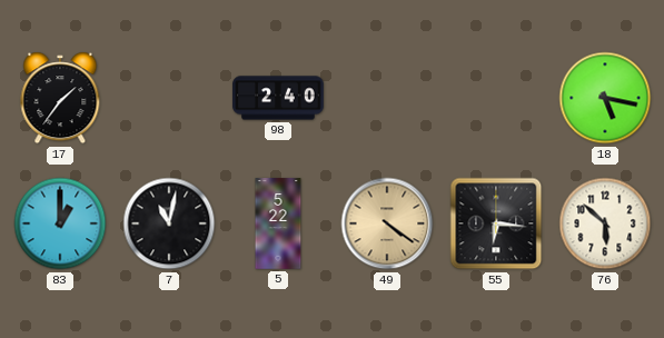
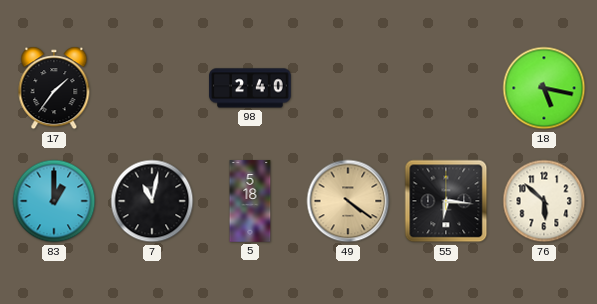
5: 5:22 -> 5:18
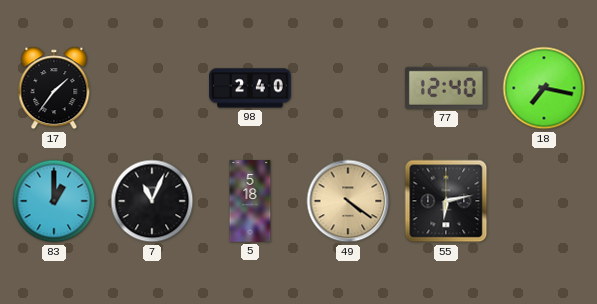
77: none -> 12:40
18: 5:17 -> 7:17
7: 11:02 -> 11:04
55: 6:16 -> 6:13
76: 5:52 -> none
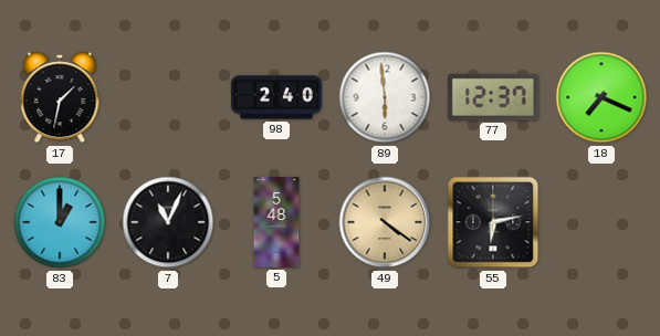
17: 1:36 -> 1:32
89: none -> 5:59
77: 12:40 -> 12:37
18: 7:17 -> 7:19
5: 5:18 -> 5:48
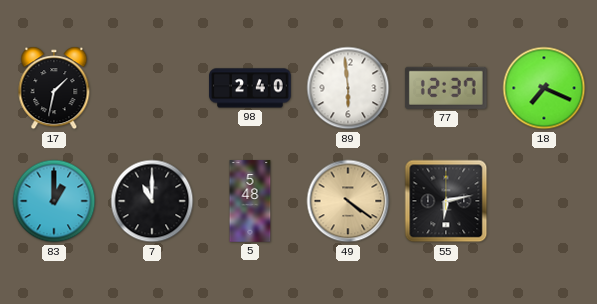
7: 11:04 -> 11:00
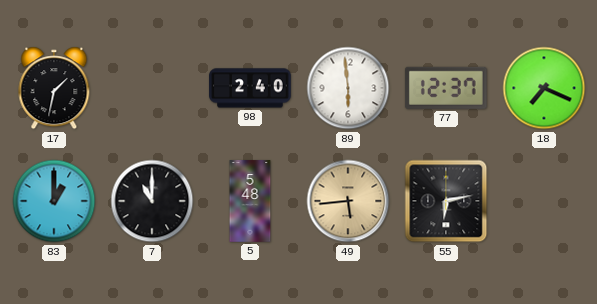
49: 4:21 -> 5:44
